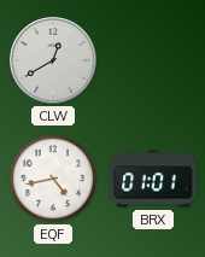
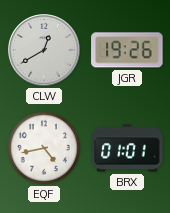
JGR: none -> 19:26
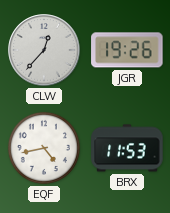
CLW: 12:40 -> 12:37
BRX: 01:01 -> 11:53
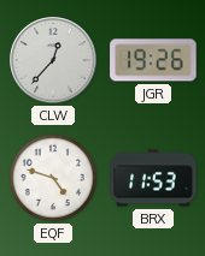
EQF: 4:43 -> 4:48
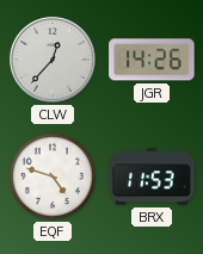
JGR: 19:26 -> 14:26
